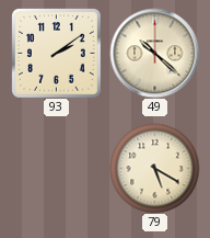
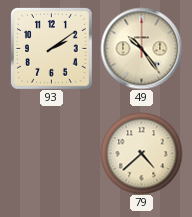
49: 10:22 -> 10:24
79: 5:20 -> 4:38
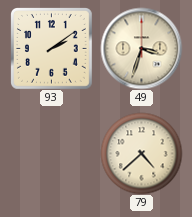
49: 10:24 -> 3:33
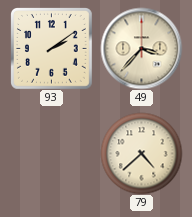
49: 3:33 -> 3:37
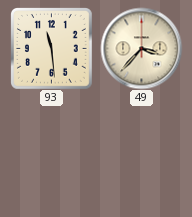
93: 2:09 -> 11:29
79: 4:38 -> none
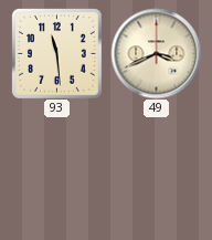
49: 3:37 -> 3:41
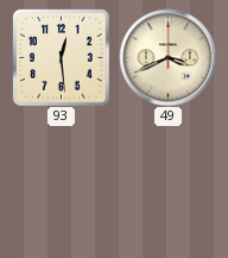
93: 11:29 -> 12:29
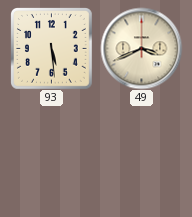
93: 12:29 -> 5:29
